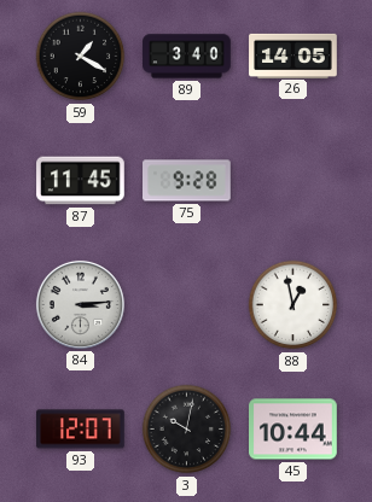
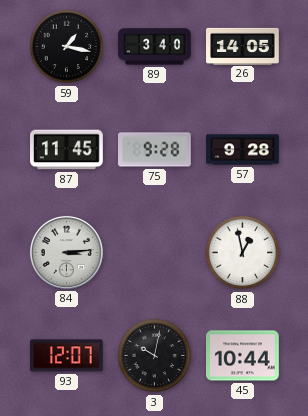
59: 1:20 -> 1:17
57: none -> 9:28
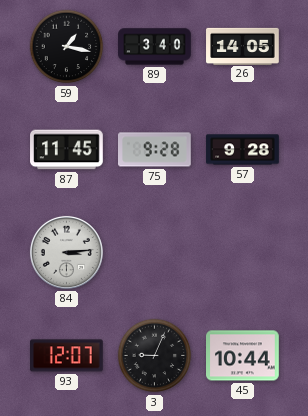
88: 12:58 -> none
3: 10:02 -> 9:04
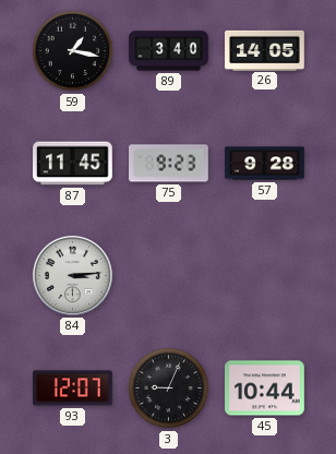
75: 9:28 -> 9:23
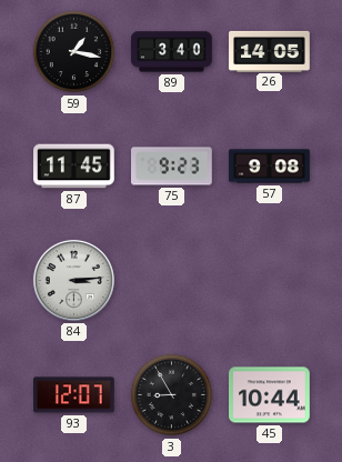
57: 9:28 -> 9:08
3: 9:04 -> 8:55
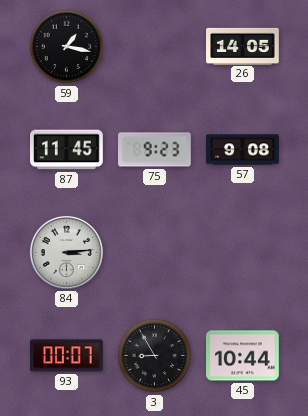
89: 3:40 -> none
93: 12:07 -> 00:07
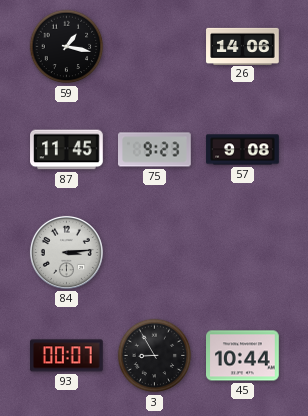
26: 14:05 -> 14:06
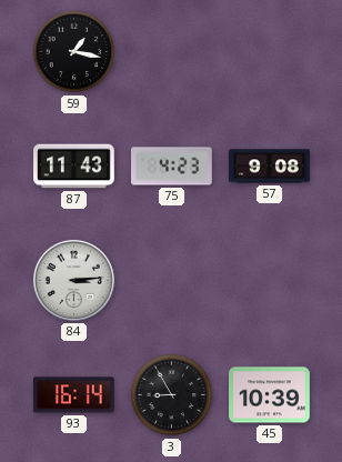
26: 14:06 -> none
87: 11:45 -> 11:43
75: 9:23 -> 4:23
93: 00:07 -> 16:14
45: 10:44 -> 10:39
